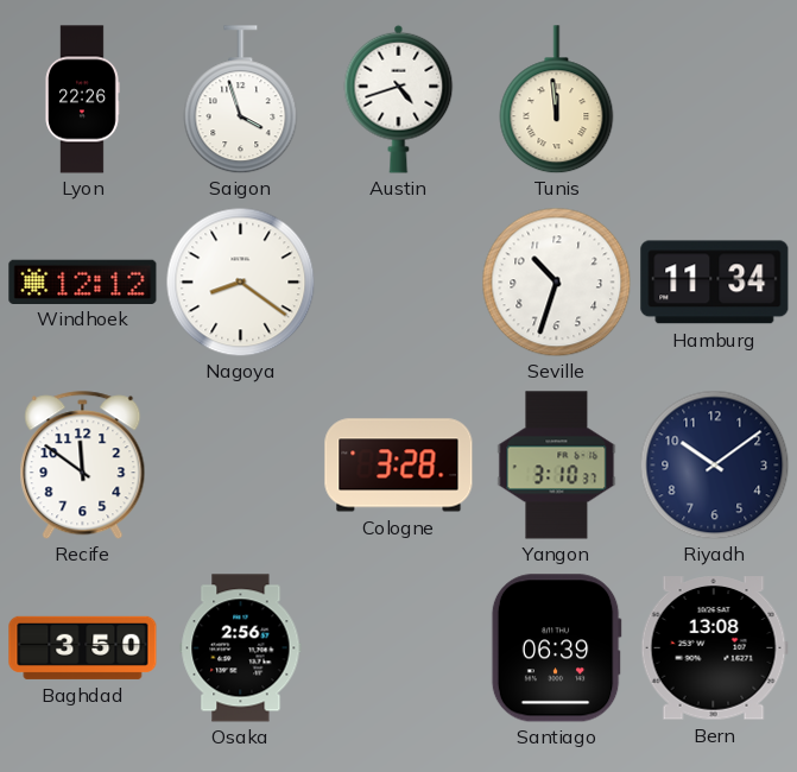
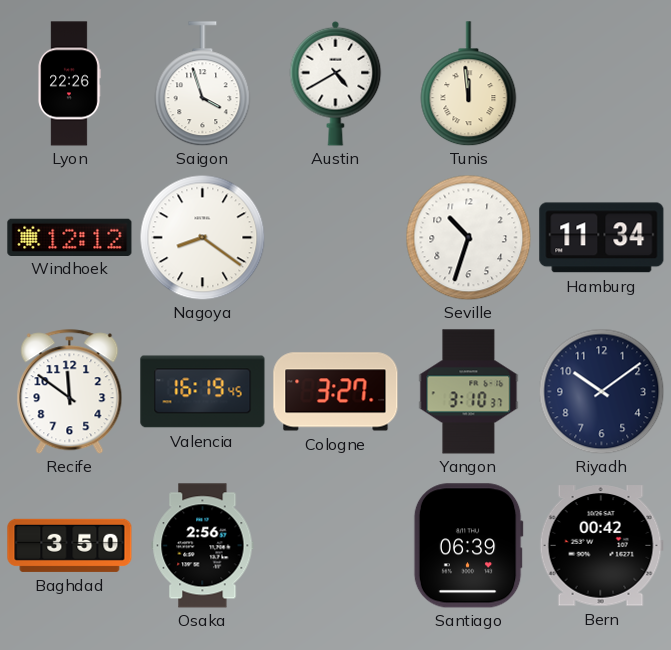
Austin: 4:42 -> 4:40
Valencia: none -> 16:19
Cologne: 3:28 -> 3:27
Bern: 13:08 -> 00:42
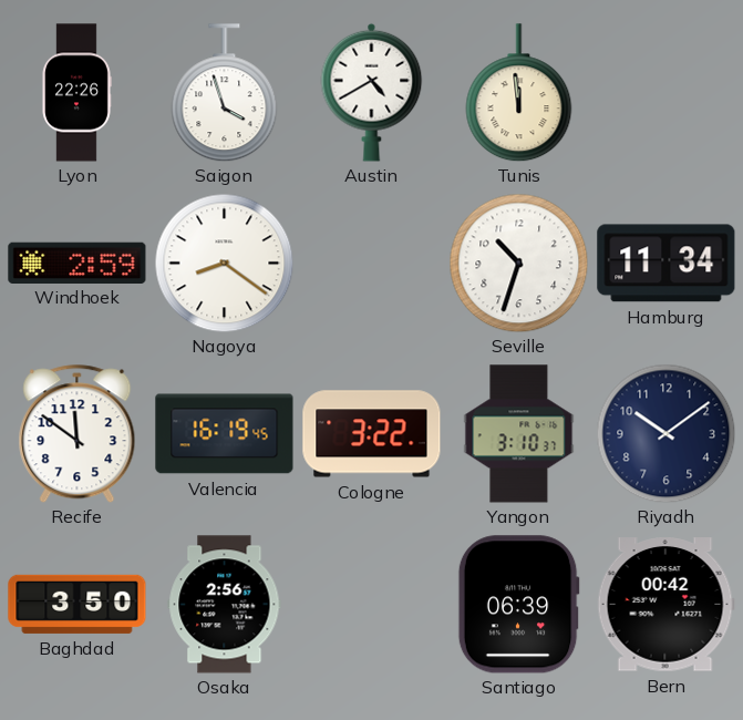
Windhoek: 12:12 -> 2:59
Cologne: 3:27 -> 3:22
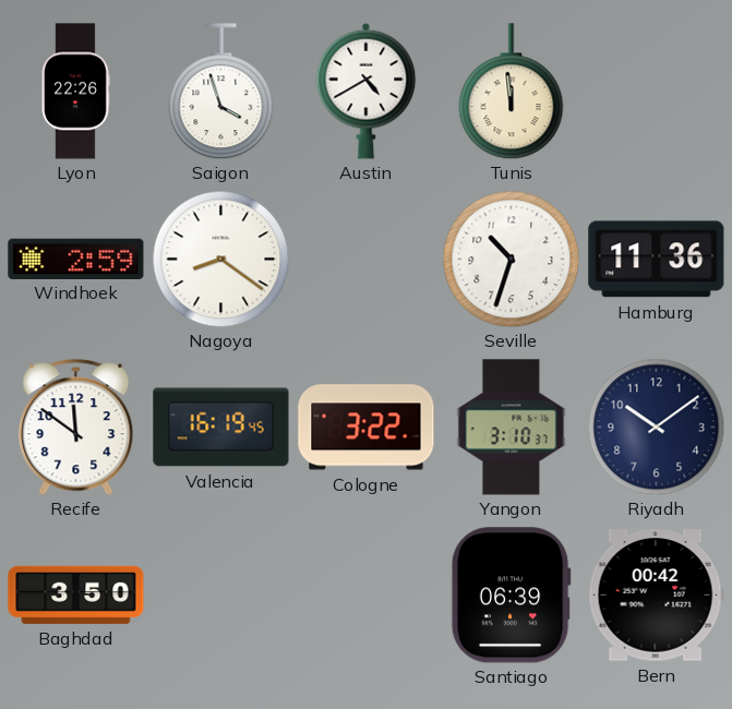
Hamburg: 11:34 -> 11:36
Osaka: 2:56 -> none
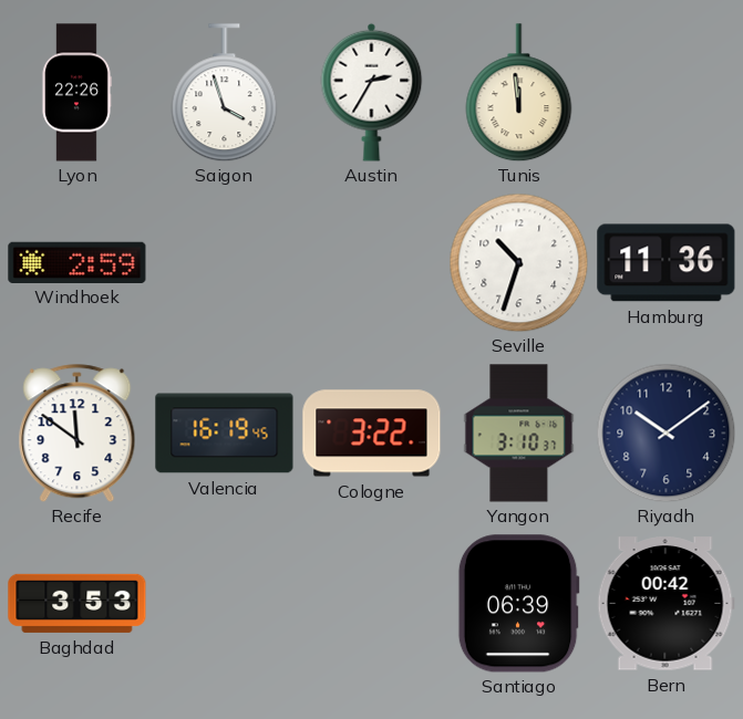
Austin: 4:40 -> 2:35
Nagoya: 8:21 -> none
Baghdad: 3:50 -> 3:53
